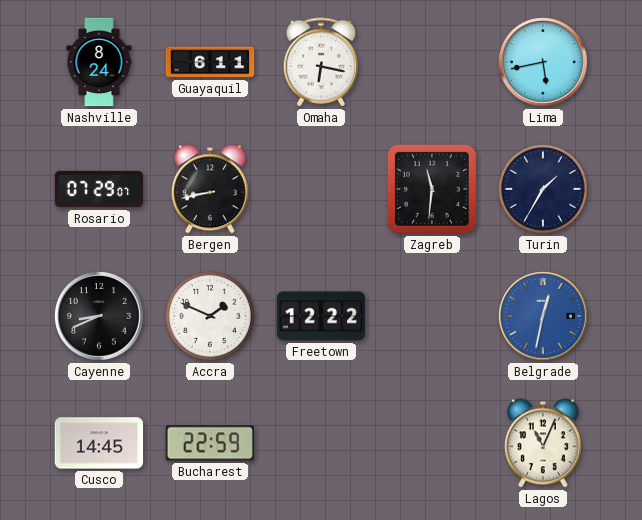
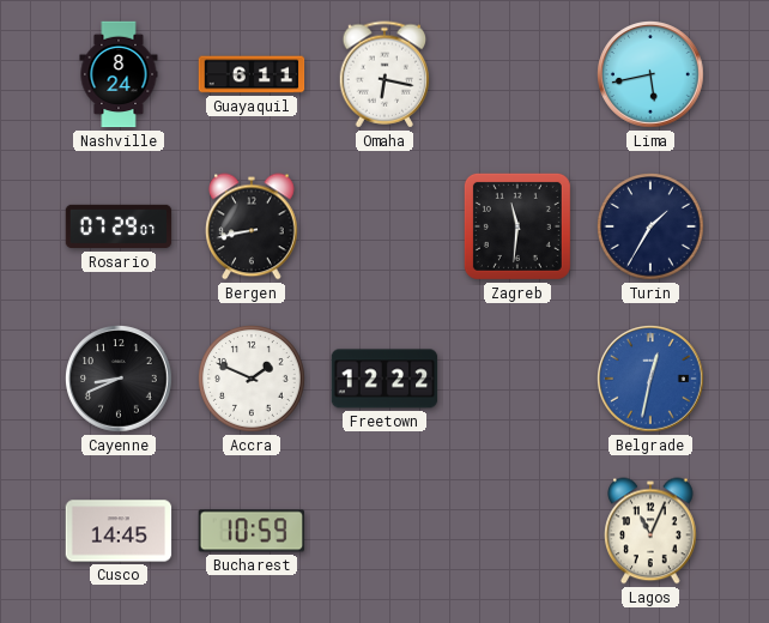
Bucharest: 22:59 -> 10:59
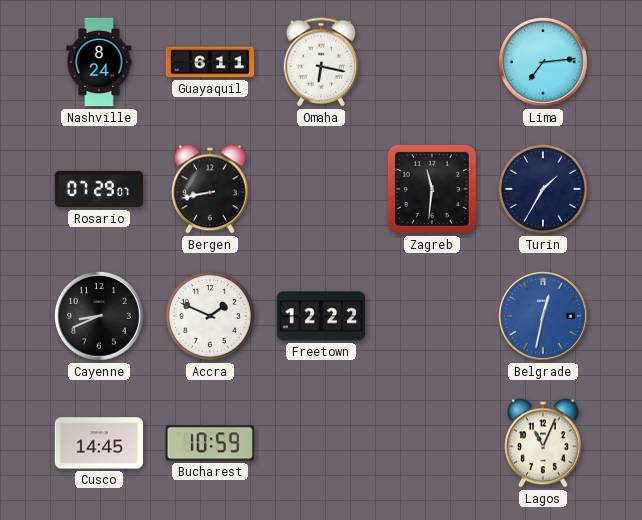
Lima: 5:43 -> 7:14
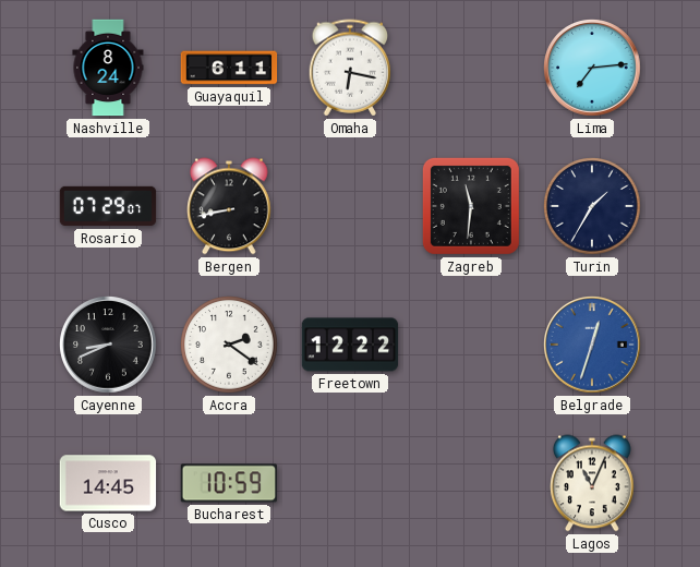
Accra: 1:49 -> 2:21
Belgrade: 12:32 -> 12:33
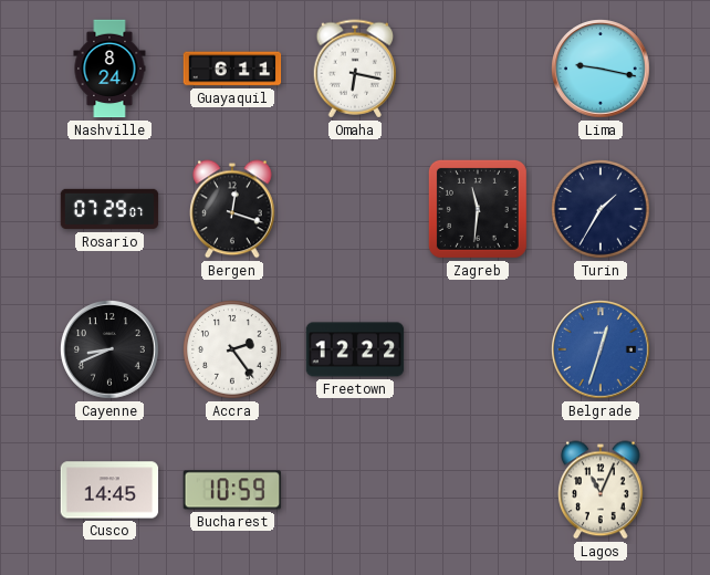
Lima: 7:14 -> 9:17
Bergen: 8:43 -> 12:18
Accra: 2:21 -> 2:24
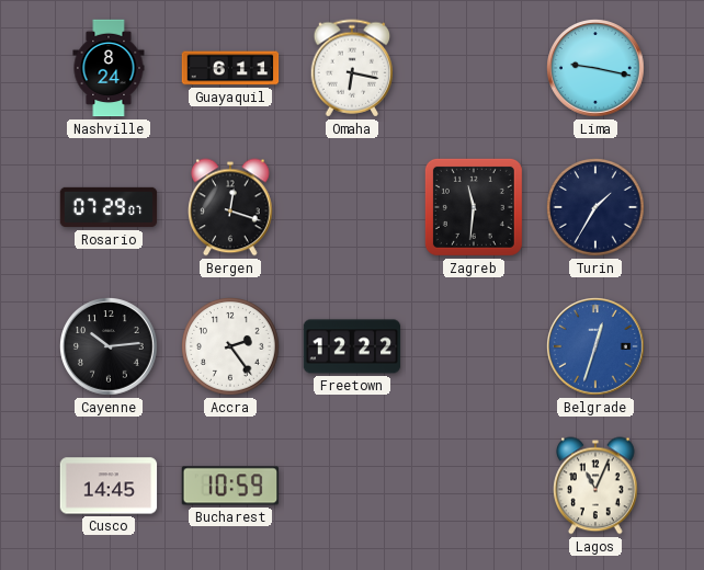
Cayenne: 8:41 -> 10:14
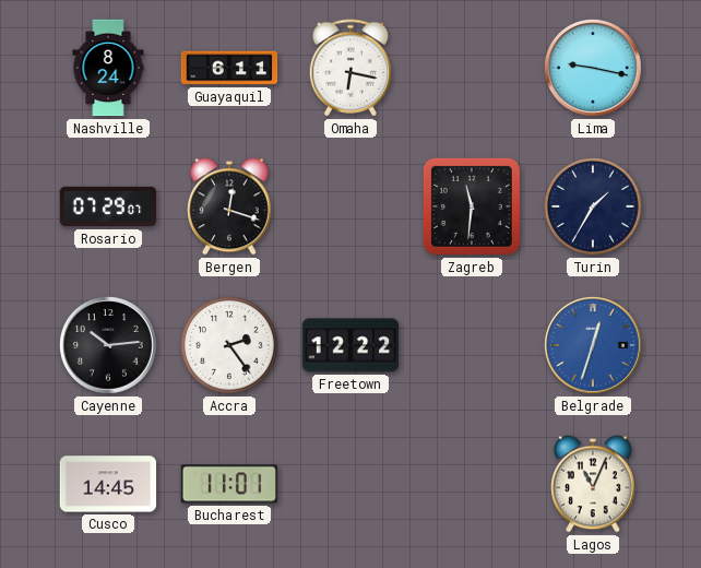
Bucharest: 10:59 -> 11:01
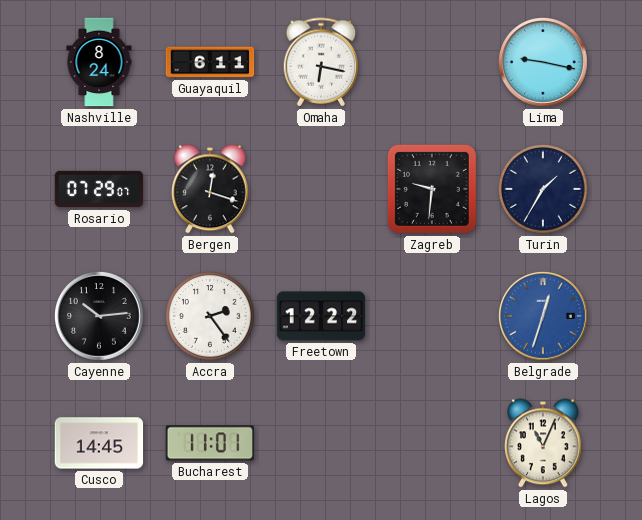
Zagreb: 11:31 -> 9:31
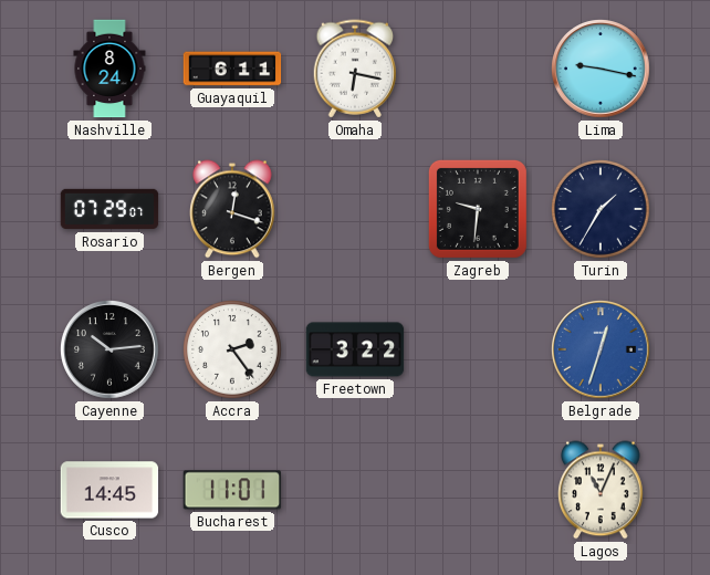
Freetown: 12:22 -> 3:22
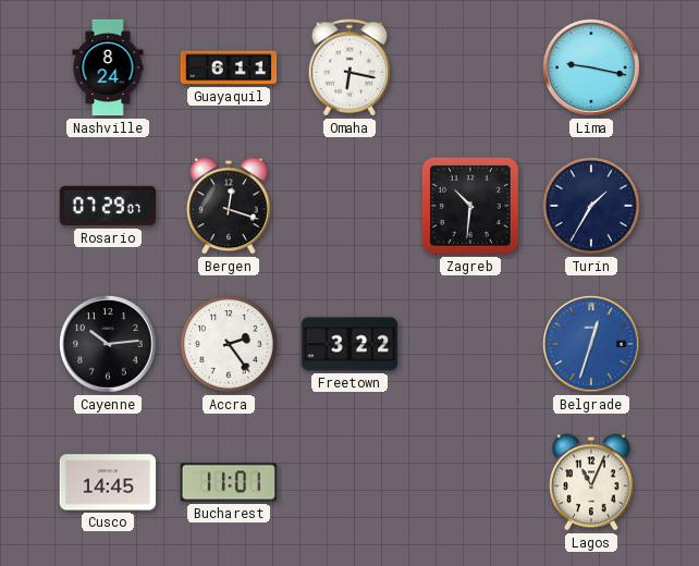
Zagreb: 9:31 -> 10:31
